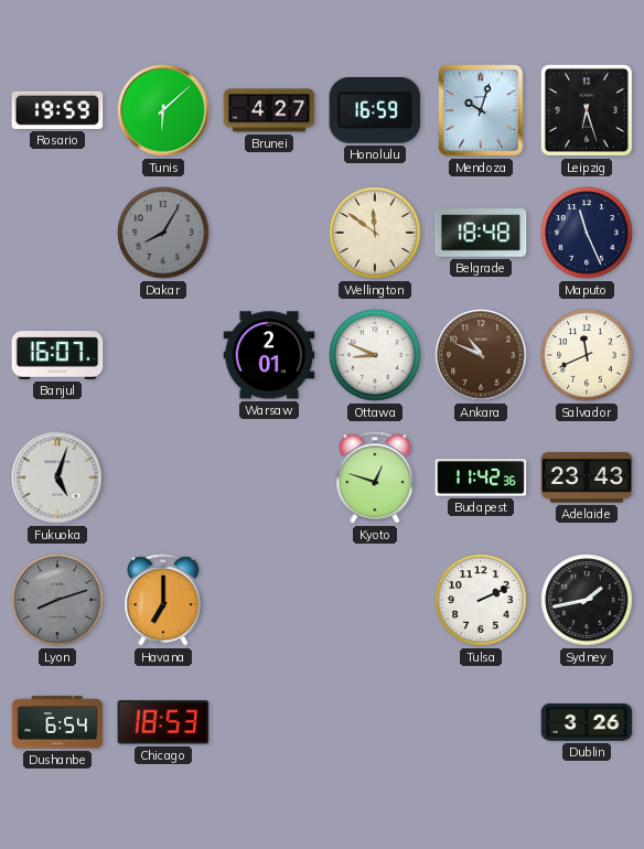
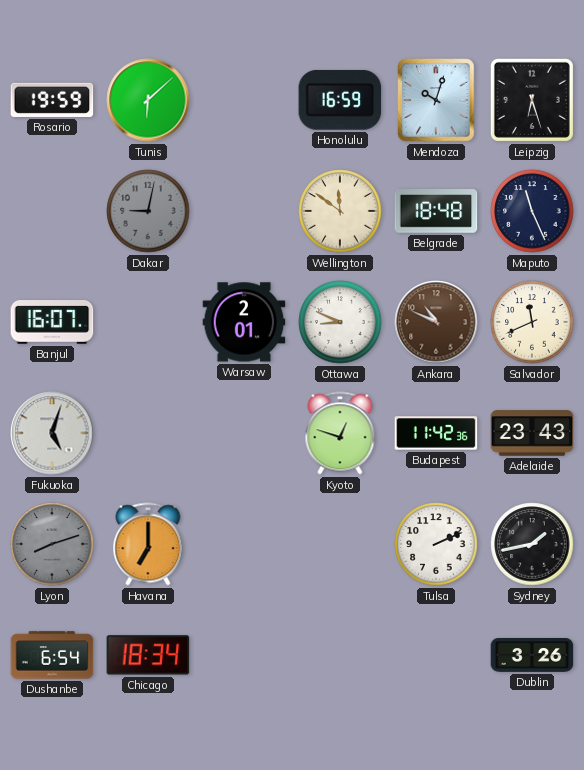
Brunei: 4:27 -> none
Dakar: 8:05 -> 9:02
Chicago: 18:53 -> 18:34
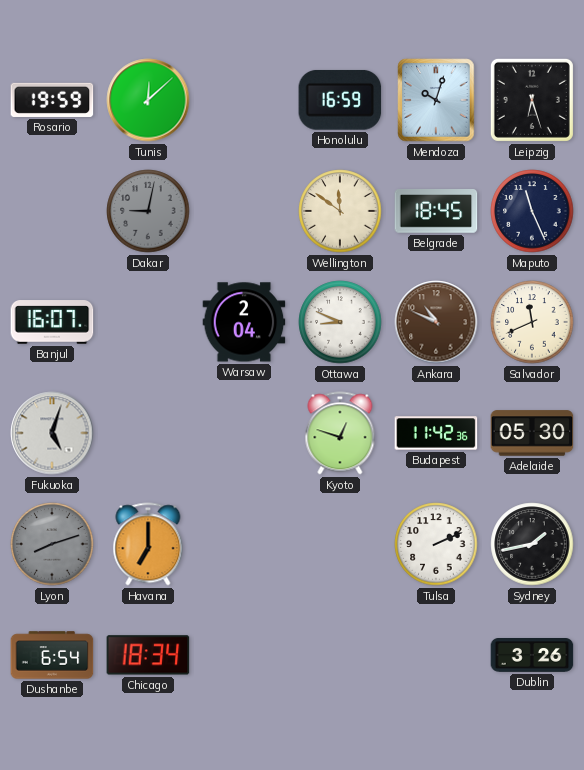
Tunis: 6:08 -> 12:08
Belgrade: 18:48 -> 18:45
Warsaw: 2:01 -> 2:04
Adelaide: 23:43 -> 05:30
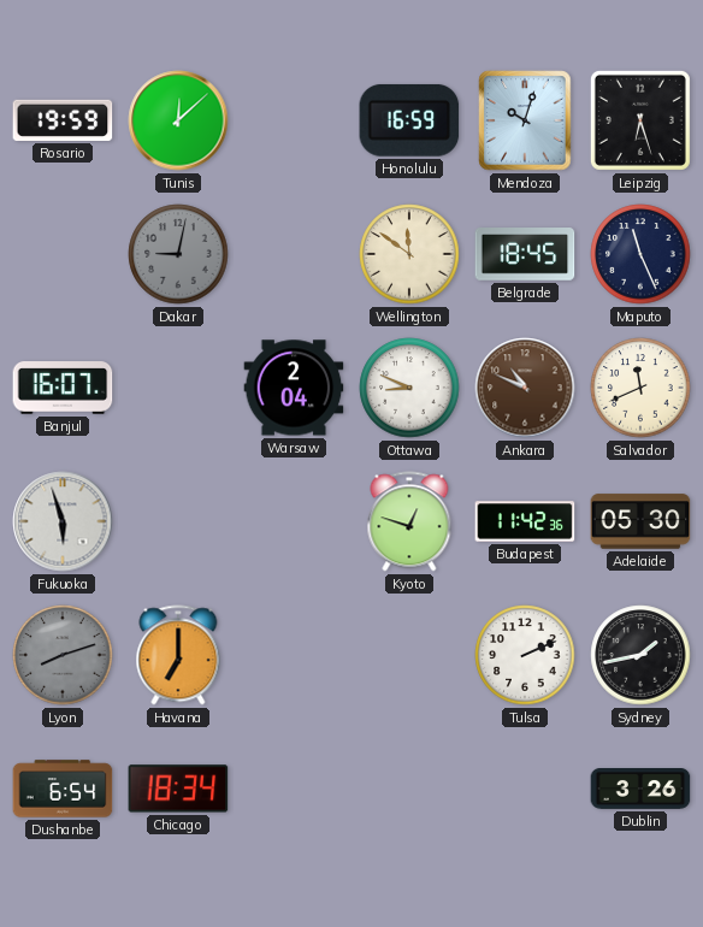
Fukuoka: 5:03 -> 5:57
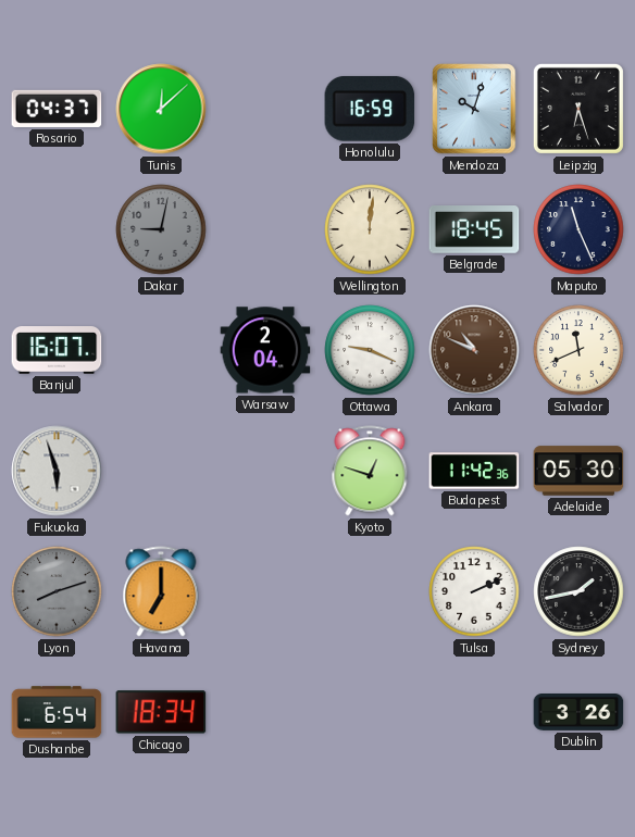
Rosario: 19:59 -> 04:37
Wellington: 11:51 -> 12:01
Ottawa: 8:49 -> 9:19
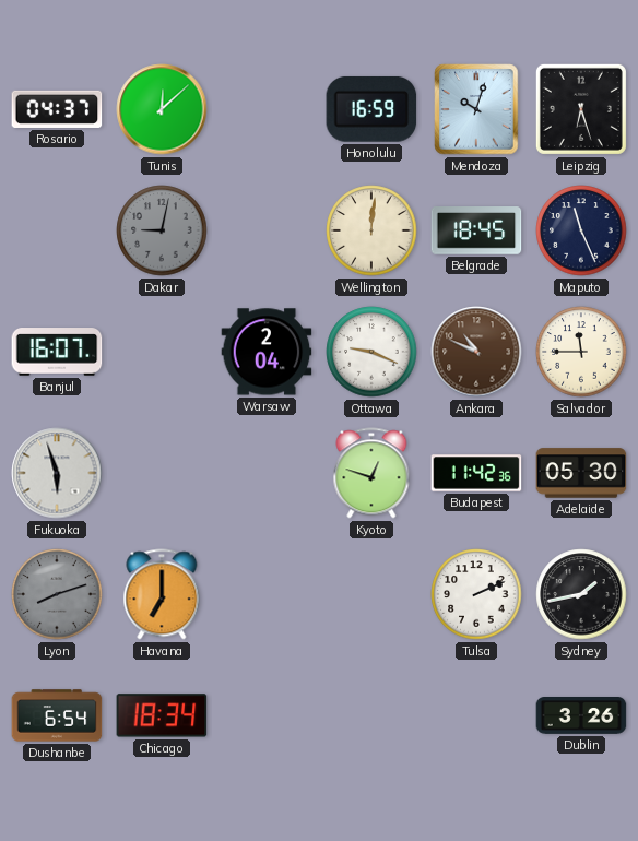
Salvador: 11:41 -> 11:45
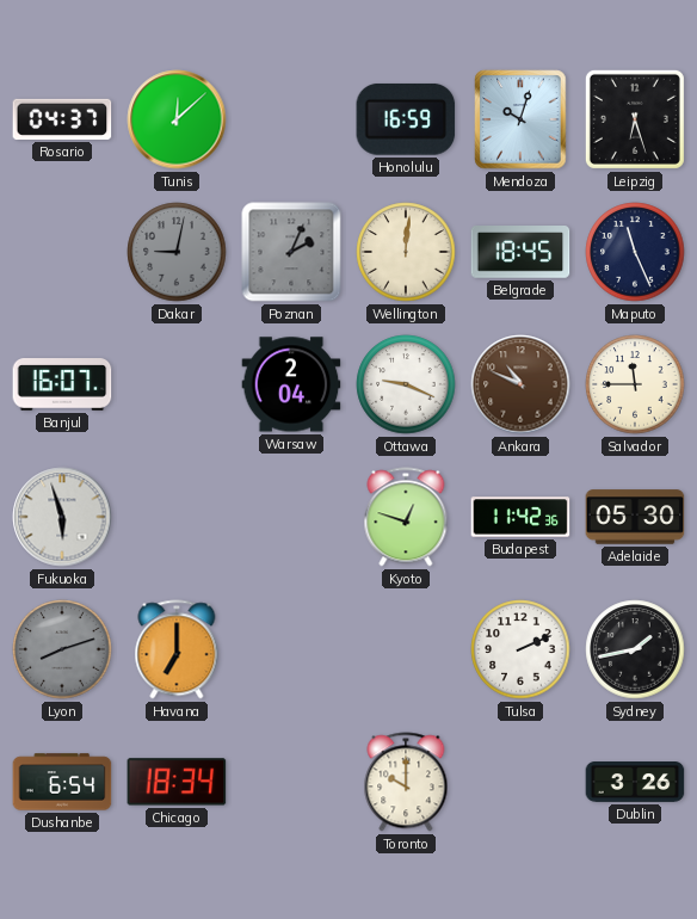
Poznan: none -> 2:04
Toronto: none -> 10:00
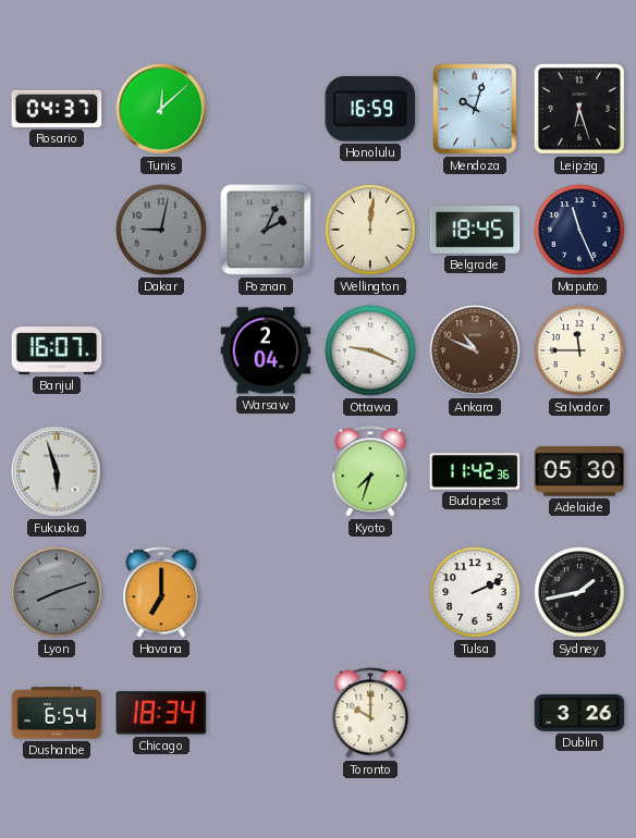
Kyoto: 12:48 -> 7:33
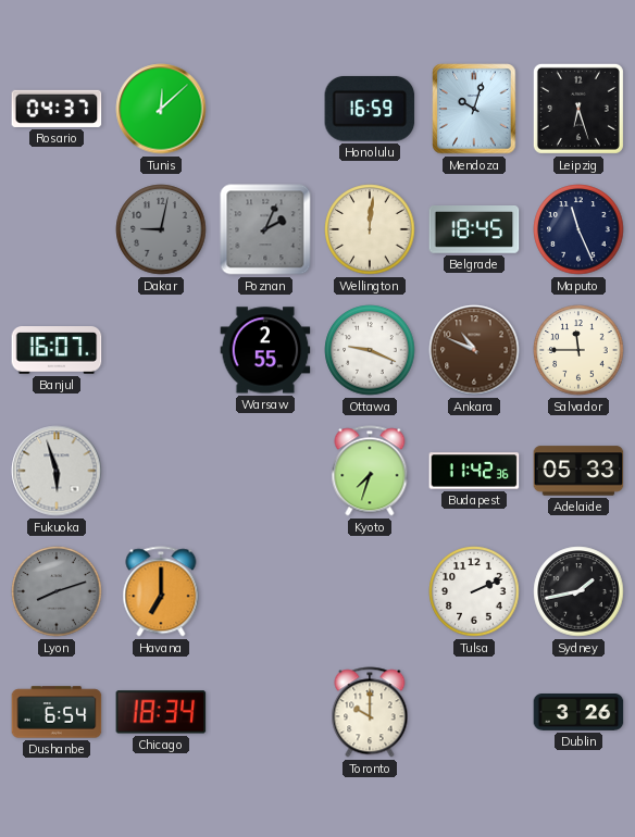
Warsaw: 2:04 -> 2:55
Adelaide: 05:30 -> 05:33
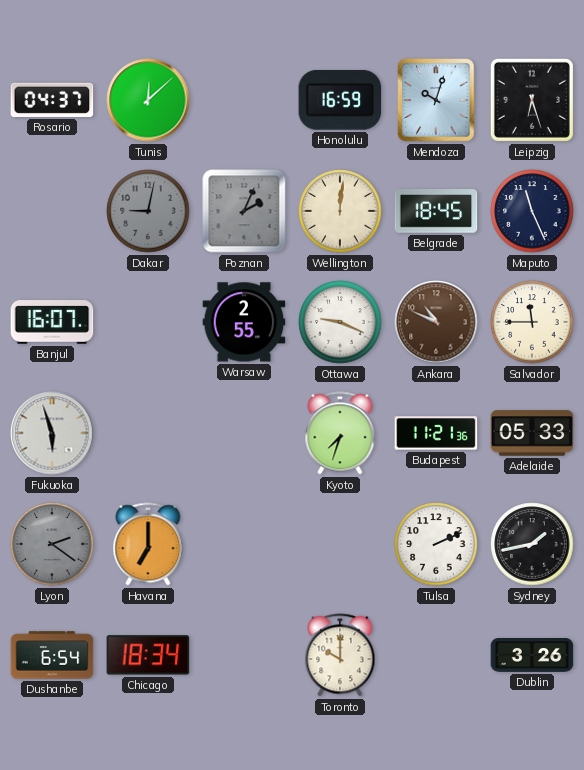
Budapest: 11:42 -> 11:21
Lyon: 8:12 -> 2:21
